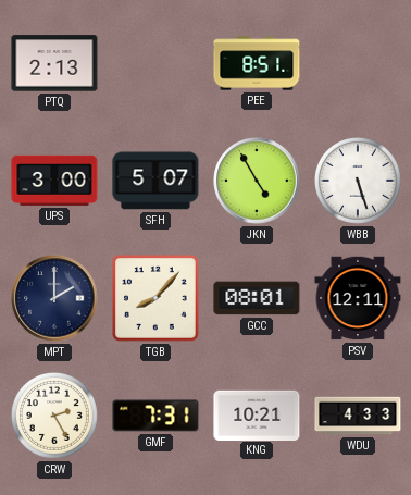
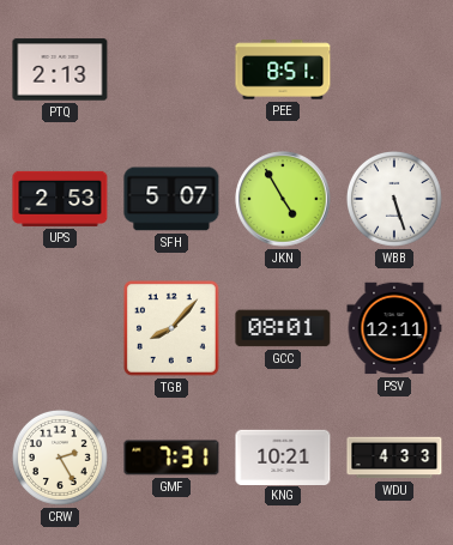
UPS: 3:00 -> 2:53
MPT: 2:00 -> none
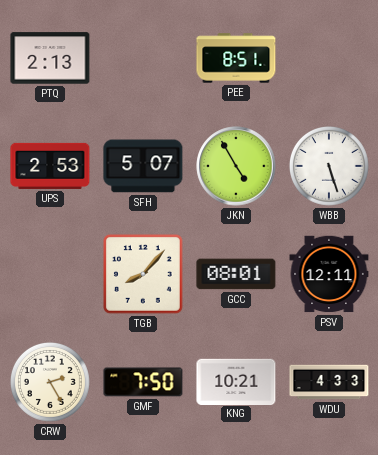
GMF: 7:31 -> 7:50
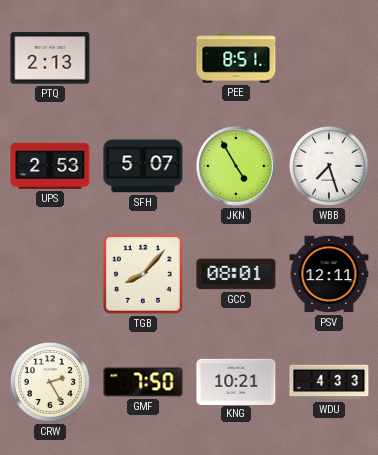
WBB: 5:27 -> 7:27
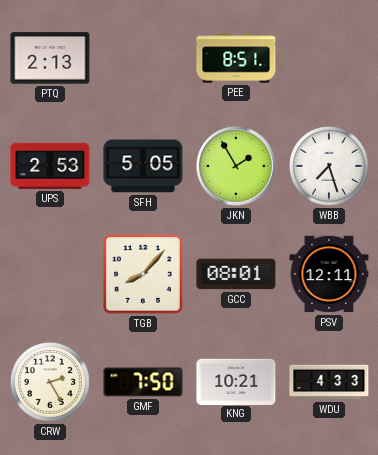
SFH: 5:07 -> 5:05
JKN: 4:55 -> 1:55
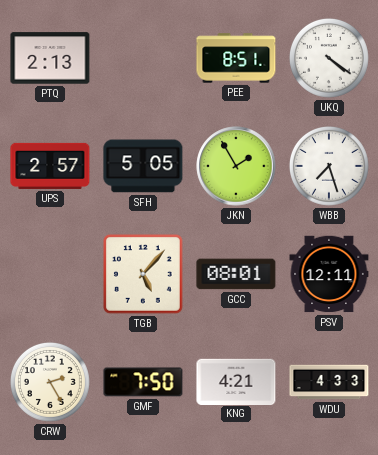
UKQ: none -> 4:21
UPS: 2:53 -> 2:57
TGB: 8:07 -> 5:07
KNG: 10:21 -> 4:21
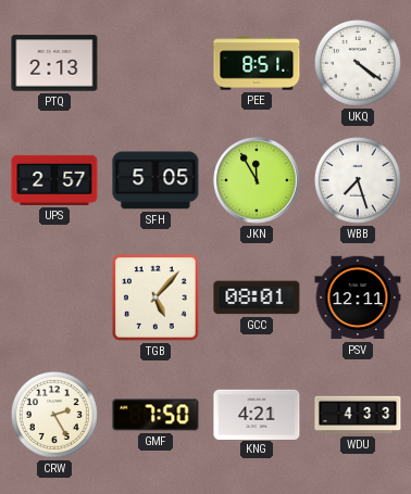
JKN: 1:55 -> 11:55
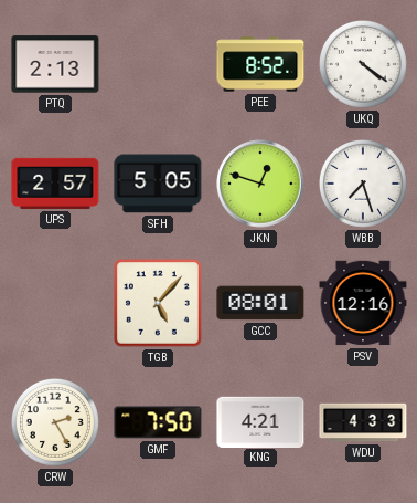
PEE: 8:51 -> 8:52
JKN: 11:55 -> 12:48
PSV: 12:11 -> 12:16
